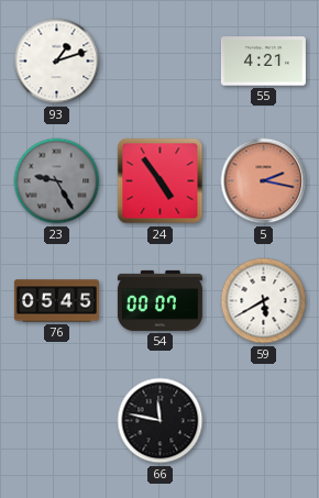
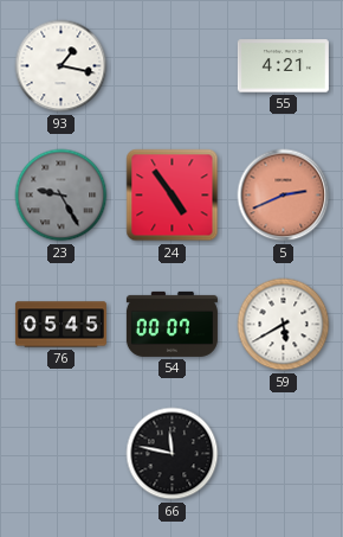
93: 1:12 -> 1:17
5: 2:17 -> 2:41
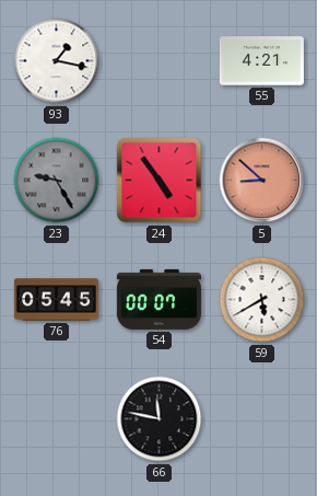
5: 2:41 -> 8:52
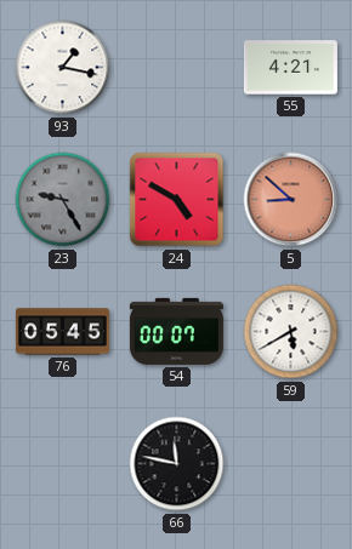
24: 4:54 -> 4:50
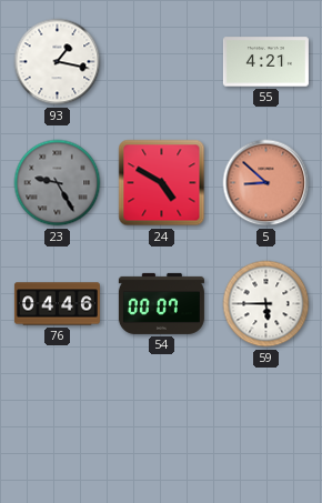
76: 05:45 -> 04:46
59: 5:40 -> 5:45
66: 11:47 -> none
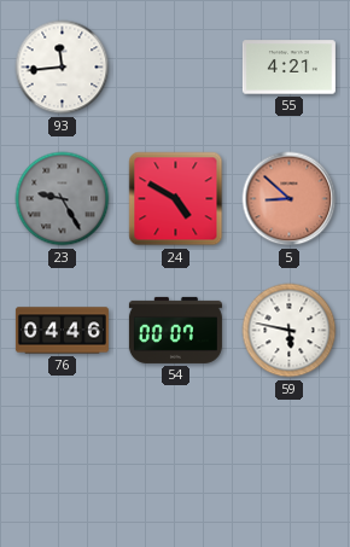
93: 1:17 -> 11:44
59: 5:45 -> 5:47
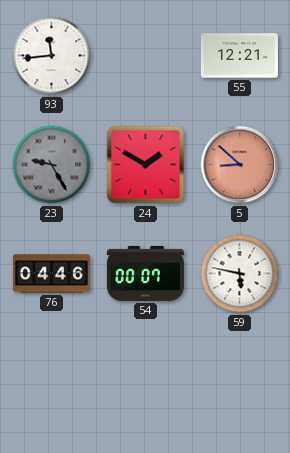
55: 4:21 -> 12:21
24: 4:50 -> 1:50
